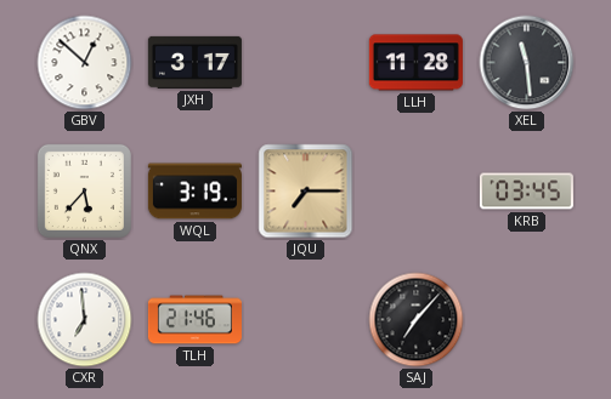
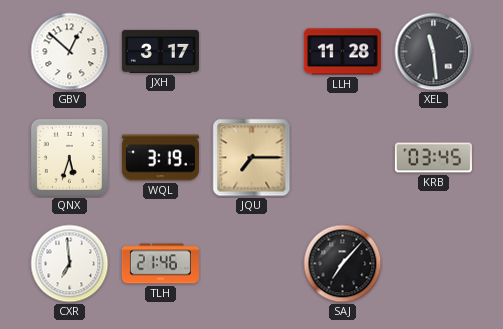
QNX: 5:37 -> 5:33
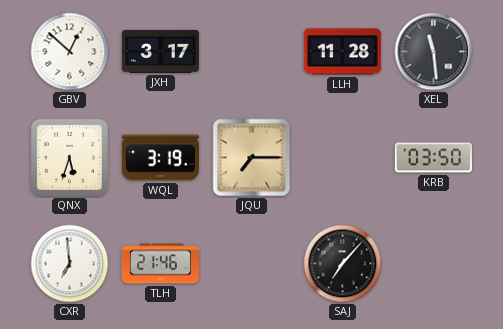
KRB: 03:45 -> 03:50
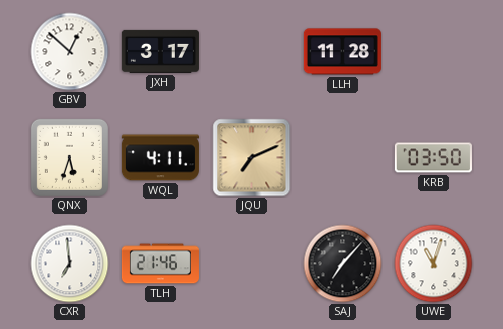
XEL: 11:29 -> none
WQL: 3:19 -> 4:11
JQU: 7:15 -> 7:11
UWE: none -> 11:03
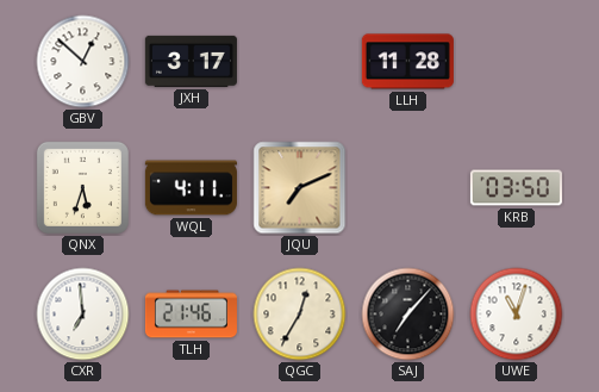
QGC: none -> 12:35
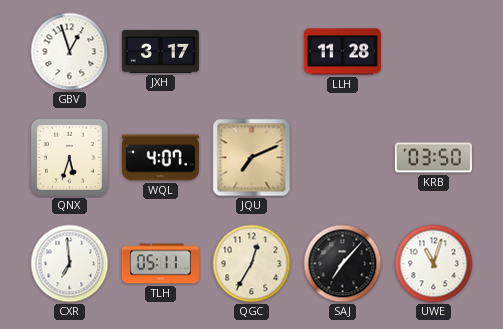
GBV: 12:52 -> 12:57
WQL: 4:11 -> 4:07
TLH: 21:46 -> 05:11
